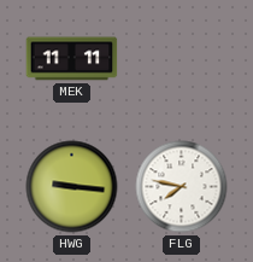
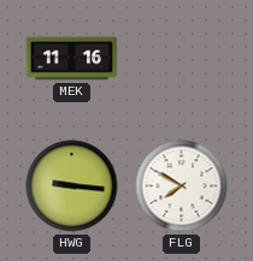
MEK: 11:11 -> 11:16
FLG: 7:47 -> 7:50
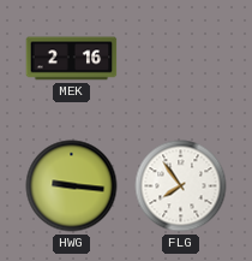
MEK: 11:16 -> 2:16
FLG: 7:50 -> 7:54
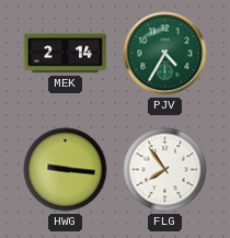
MEK: 2:16 -> 2:14
PJV: none -> 4:35
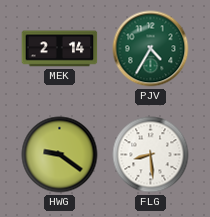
HWG: 9:16 -> 9:21
FLG: 7:54 -> 8:29
